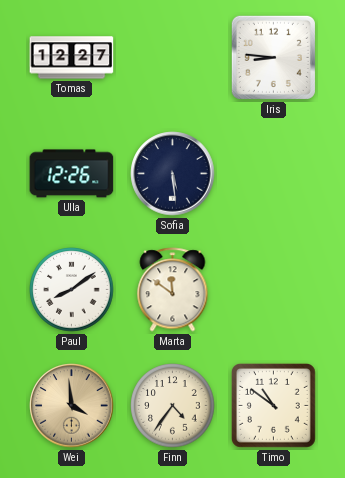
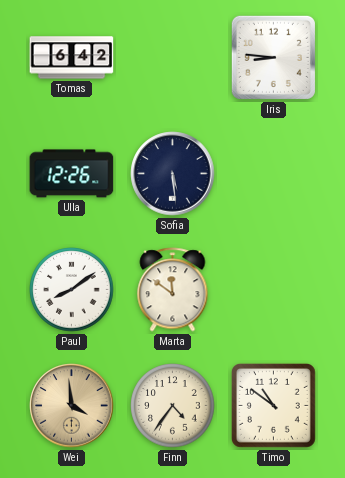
Tomas: 12:27 -> 6:42
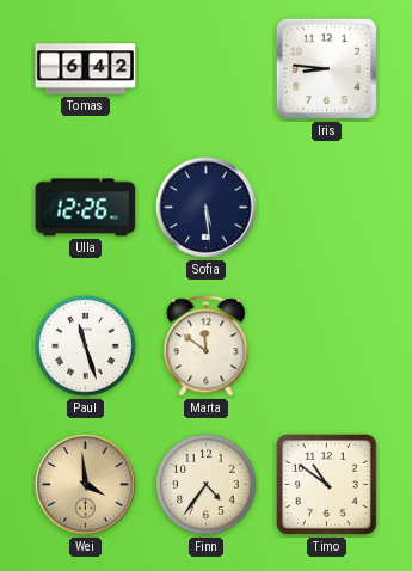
Paul: 8:09 -> 11:27
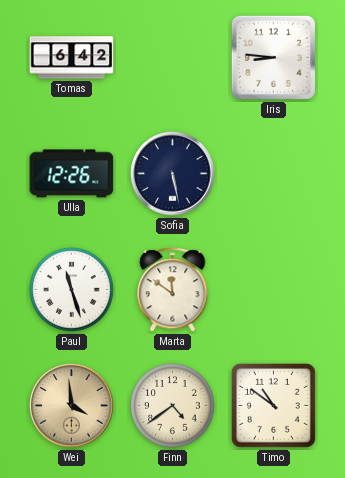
Sofia: 5:29 -> 5:28
Finn: 4:36 -> 4:39
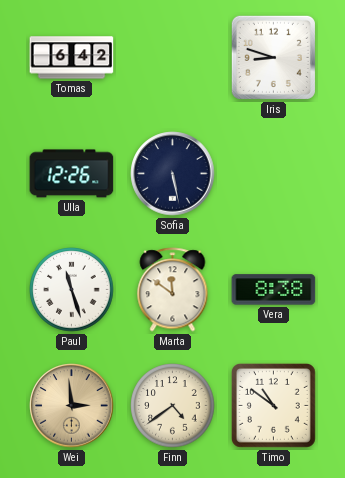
Iris: 8:46 -> 8:48
Vera: none -> 8:38
Wei: 3:59 -> 2:59
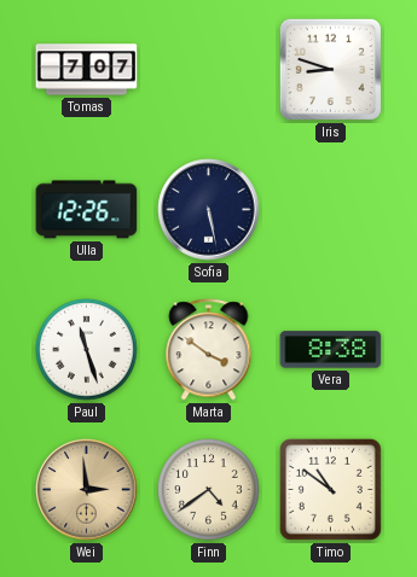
Tomas: 6:42 -> 7:07
Marta: 11:51 -> 3:51
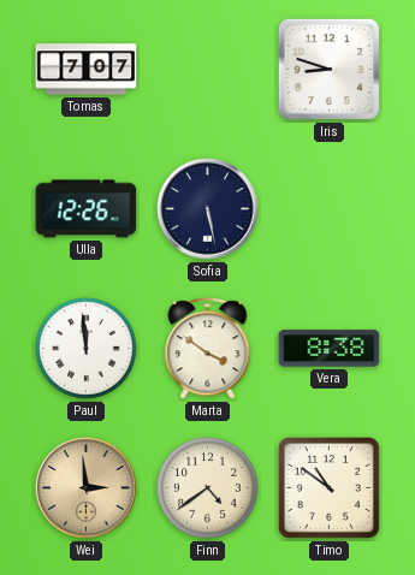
Paul: 11:27 -> 11:59
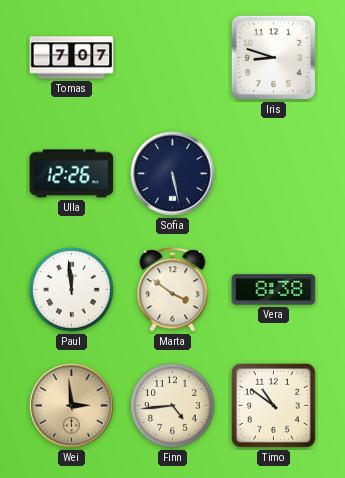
Finn: 4:39 -> 4:44
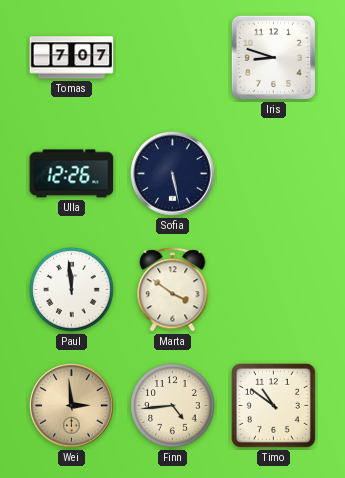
Vera: 8:38 -> none
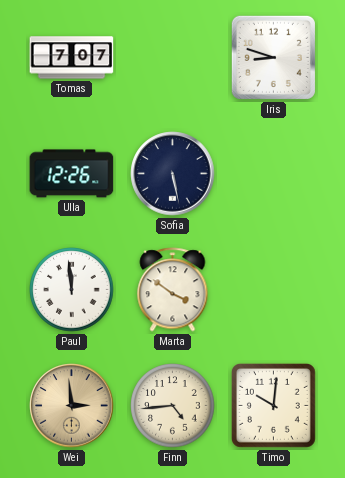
Timo: 10:51 -> 10:01
